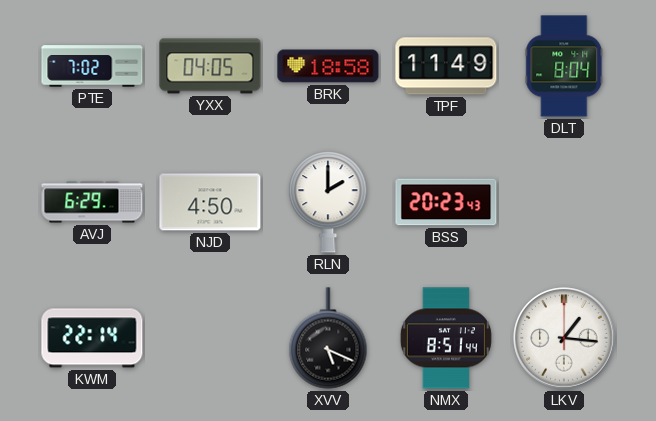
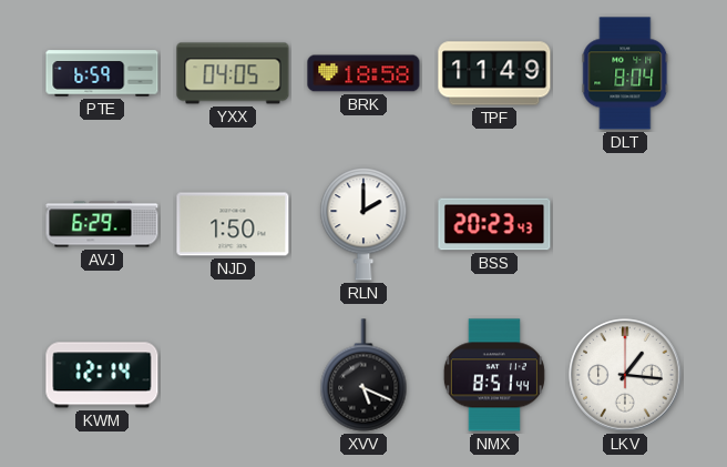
PTE: 7:02 -> 6:59
NJD: 4:50 -> 1:50
KWM: 22:14 -> 12:14
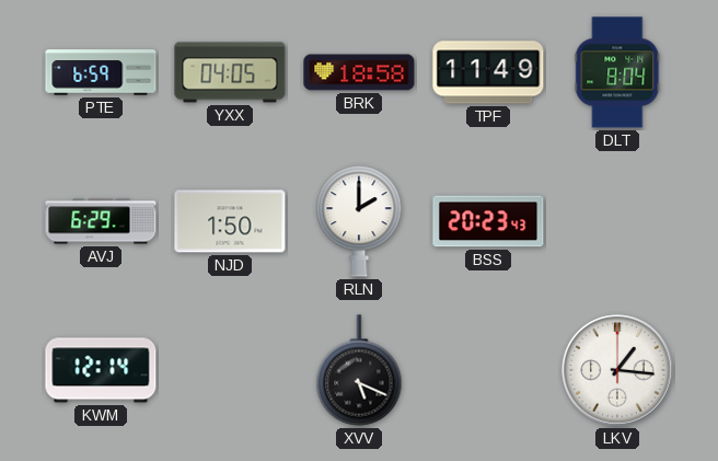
NMX: 8:51 -> none
